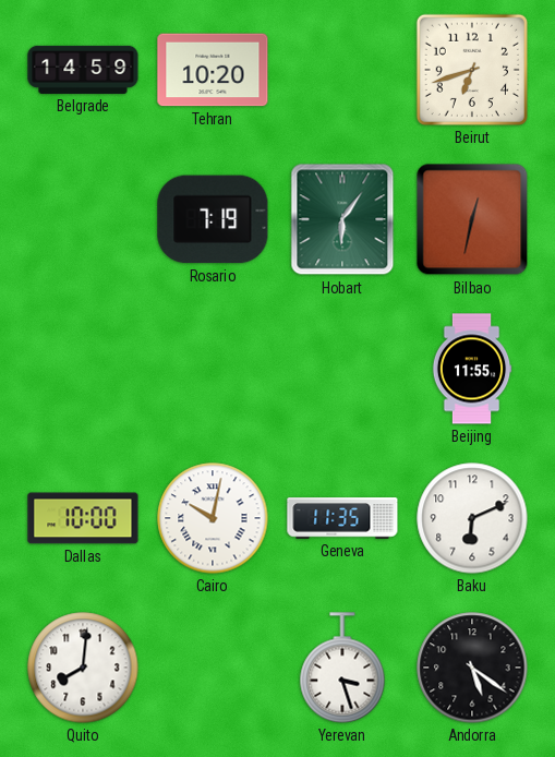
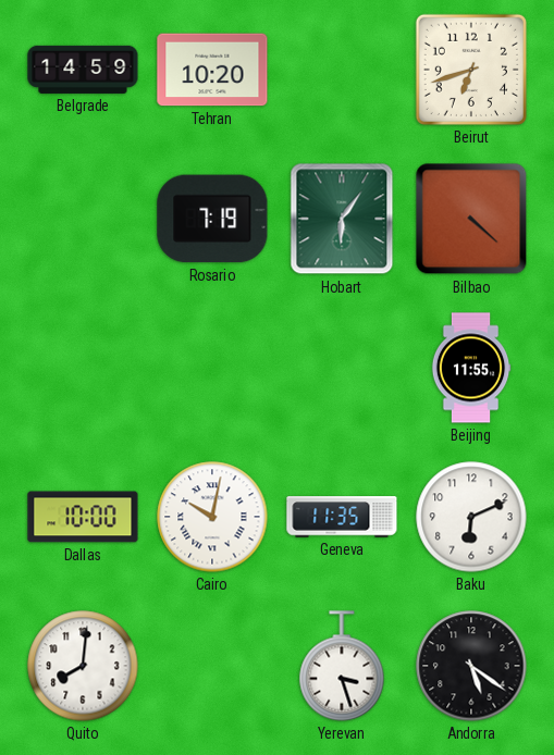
Bilbao: 12:32 -> 4:22
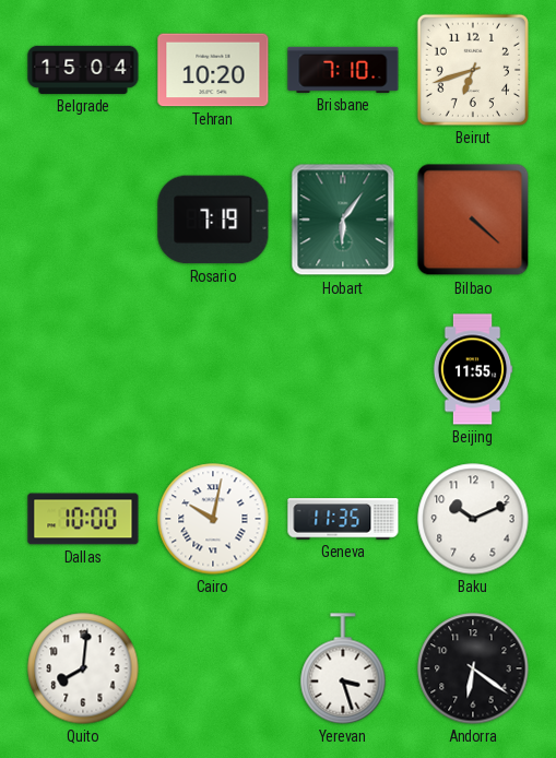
Belgrade: 14:59 -> 15:04
Brisbane: none -> 7:10
Baku: 6:11 -> 10:11
Andorra: 5:21 -> 6:21
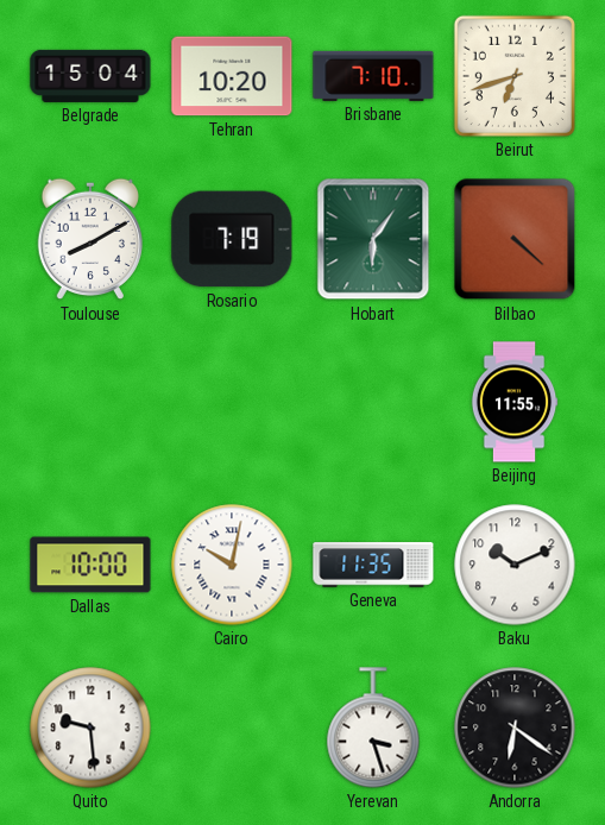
Toulouse: none -> 8:10
Quito: 8:01 -> 9:29
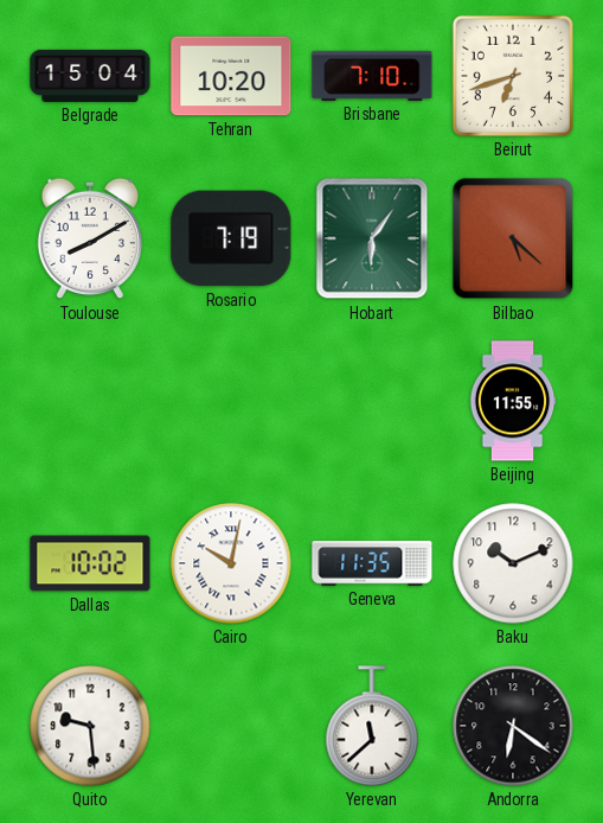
Bilbao: 4:22 -> 5:22
Dallas: 10:00 -> 10:02
Yerevan: 3:27 -> 11:38
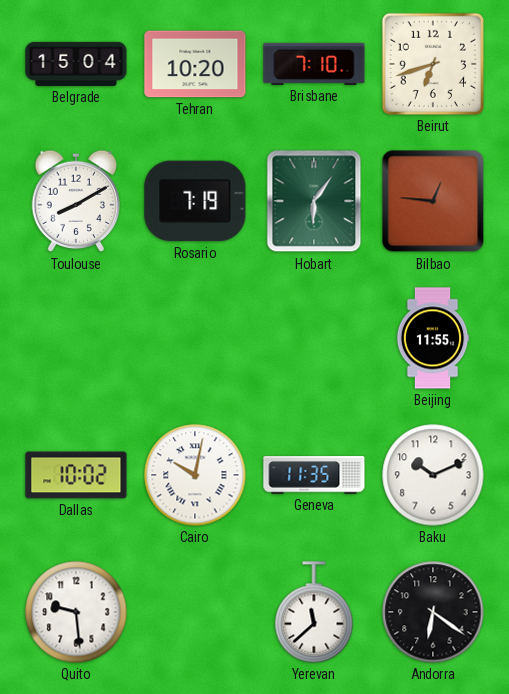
Bilbao: 5:22 -> 12:46
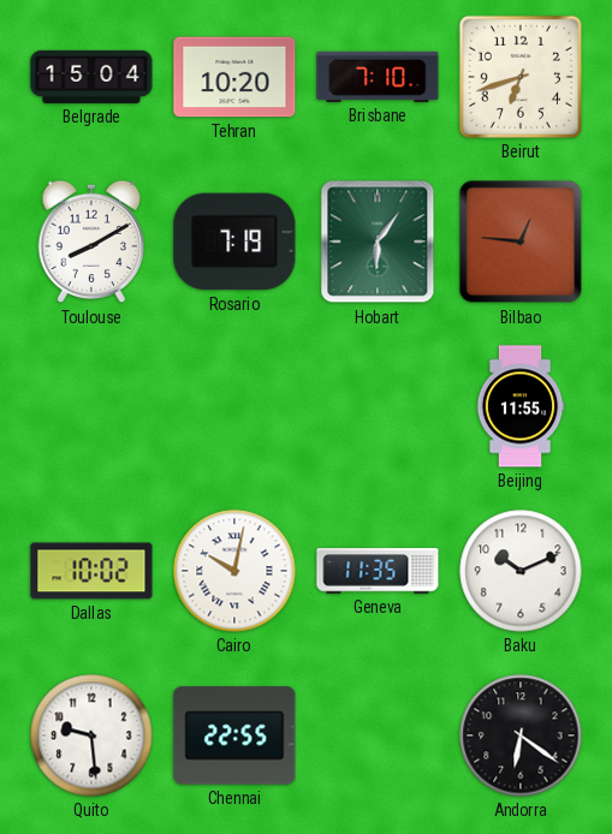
Chennai: none -> 22:55
Yerevan: 11:38 -> none
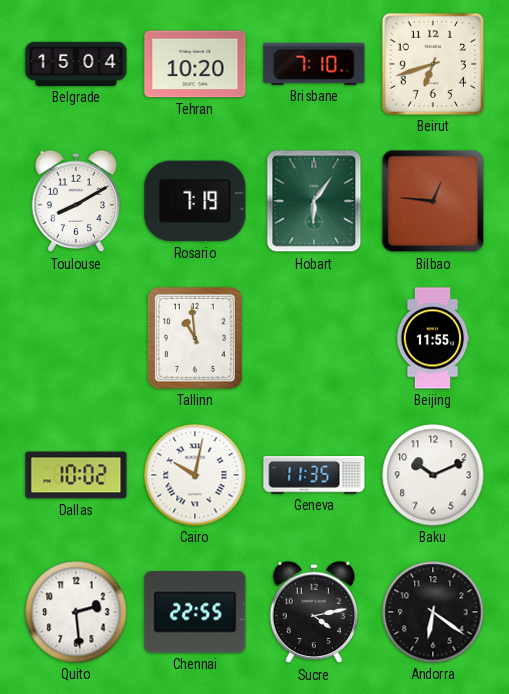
Tallinn: none -> 10:59
Quito: 9:29 -> 2:29
Sucre: none -> 4:13
